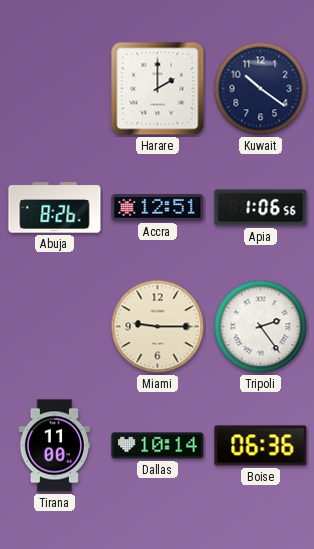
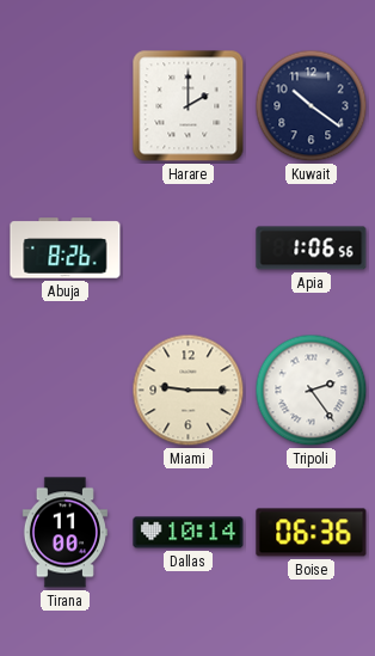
Accra: 12:51 -> none
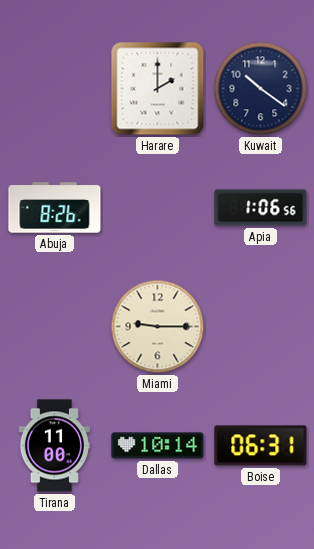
Tripoli: 2:24 -> none
Boise: 06:36 -> 06:31
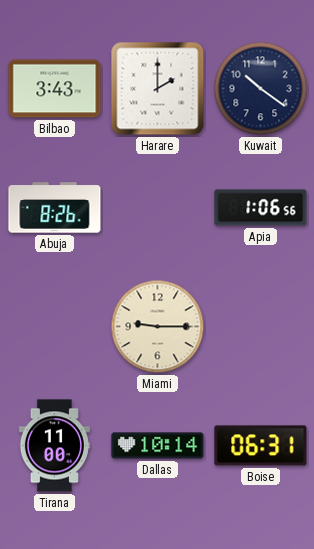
Bilbao: none -> 3:43
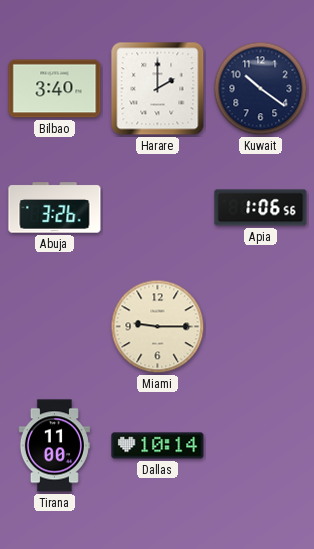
Bilbao: 3:43 -> 3:40
Abuja: 8:26 -> 3:26
Boise: 06:31 -> none
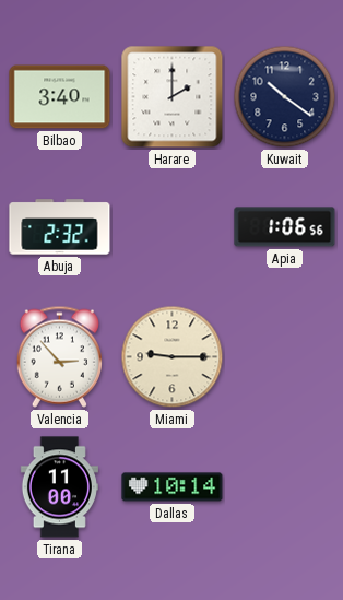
Abuja: 3:26 -> 2:32
Valencia: none -> 2:53
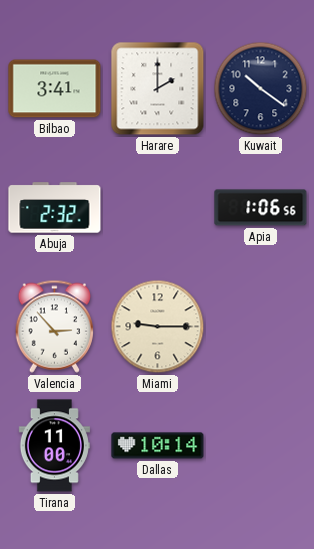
Bilbao: 3:40 -> 3:41
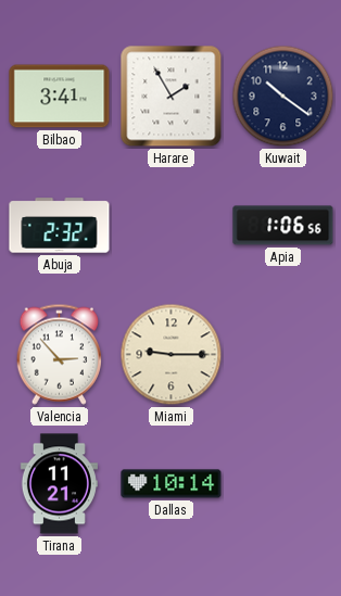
Harare: 2:00 -> 1:55
Tirana: 11:00 -> 11:21
